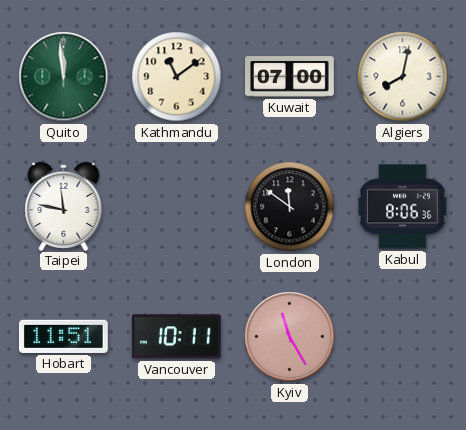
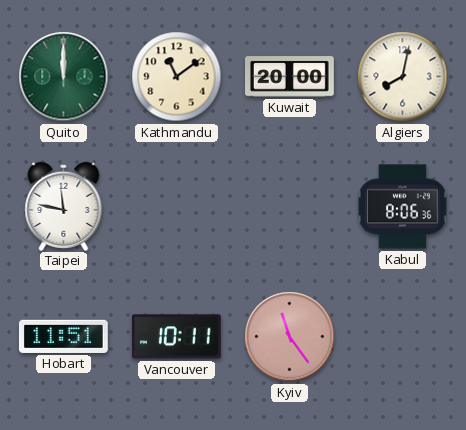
Quito: 11:59 -> 12:00
Kuwait: 07:00 -> 20:00
London: 11:51 -> none
Kyiv: 11:25 -> 11:24
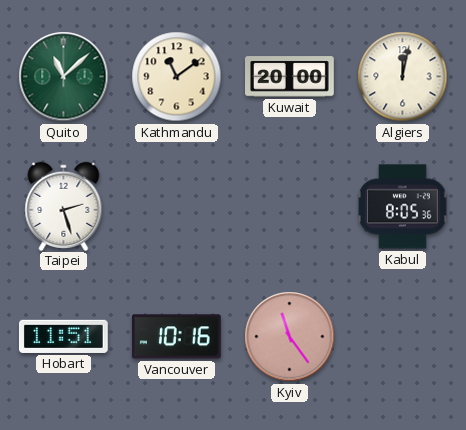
Quito: 12:00 -> 11:08
Algiers: 8:02 -> 12:02
Taipei: 11:47 -> 2:27
Kabul: 8:06 -> 8:05
Vancouver: 10:11 -> 10:16
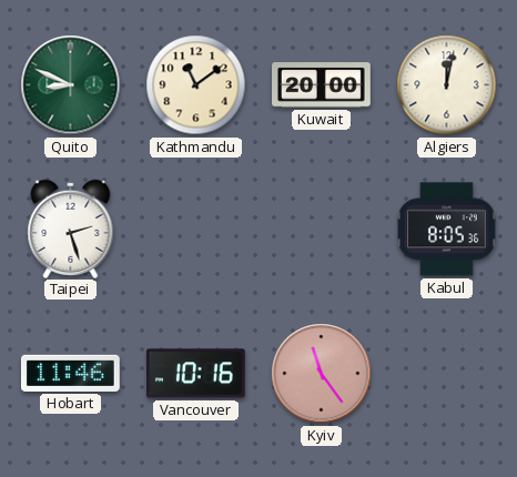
Quito: 11:08 -> 8:49
Hobart: 11:51 -> 11:46
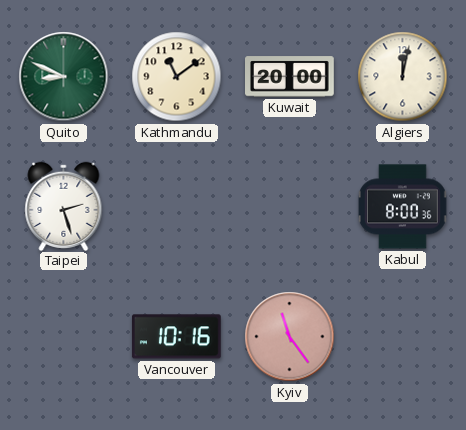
Kabul: 8:05 -> 8:00
Hobart: 11:46 -> none
